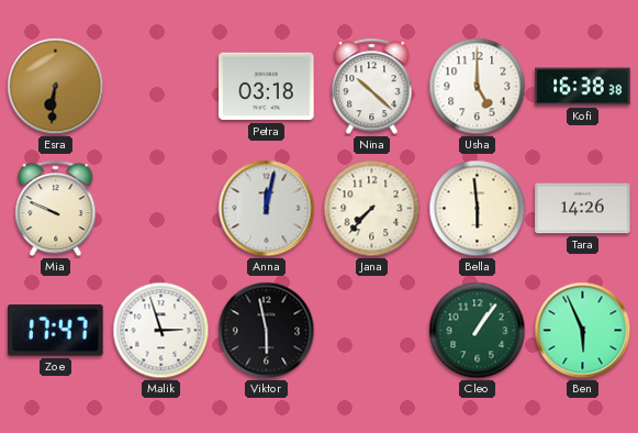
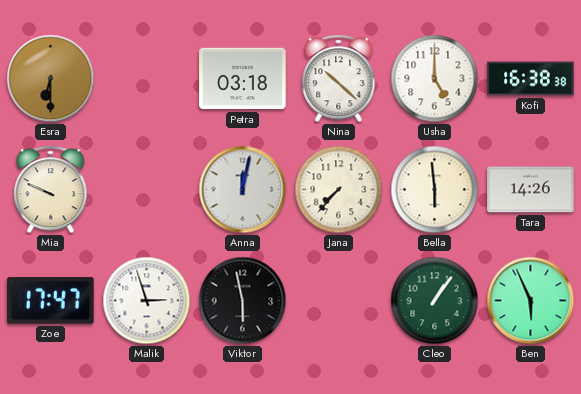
Esra: 6:31 -> 6:30
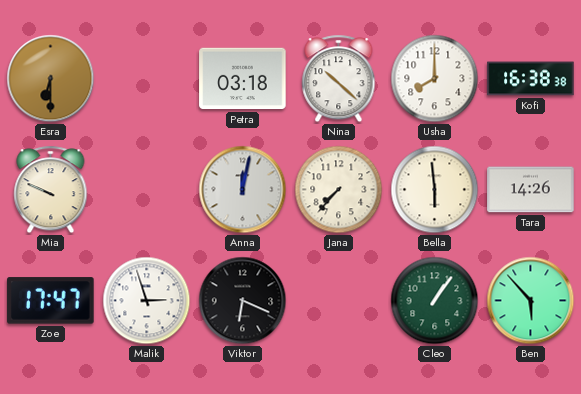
Usha: 5:00 -> 8:00
Viktor: 5:58 -> 6:19
Ben: 5:56 -> 5:53
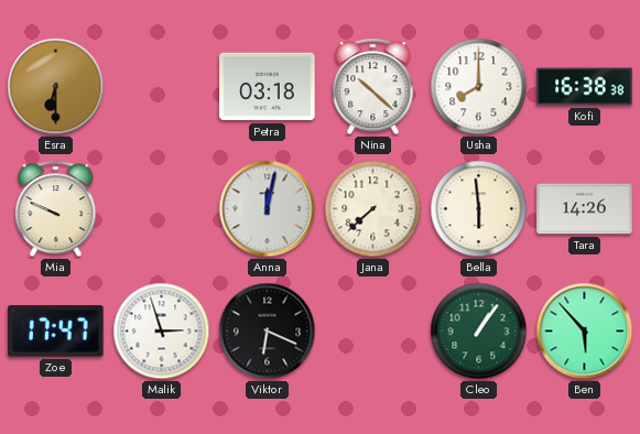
Jana: 7:37 -> 7:38
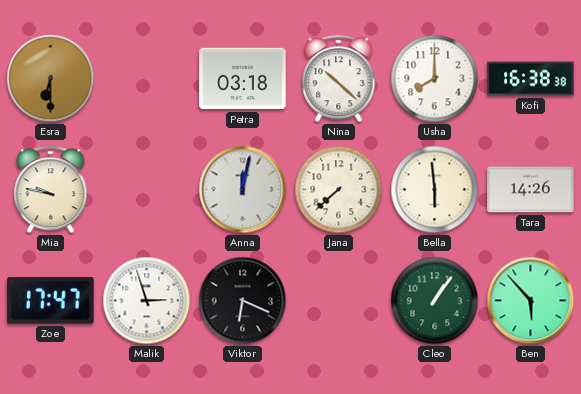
Mia: 9:49 -> 9:47
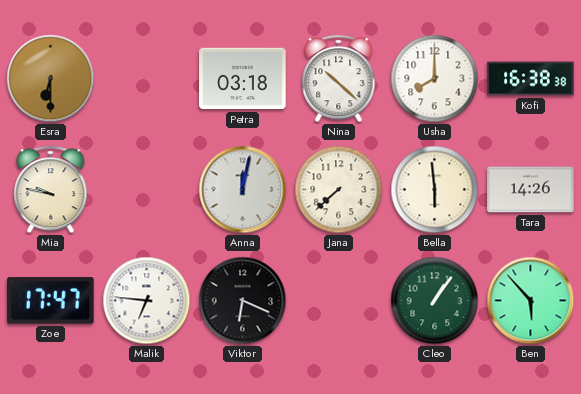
Malik: 2:57 -> 6:46
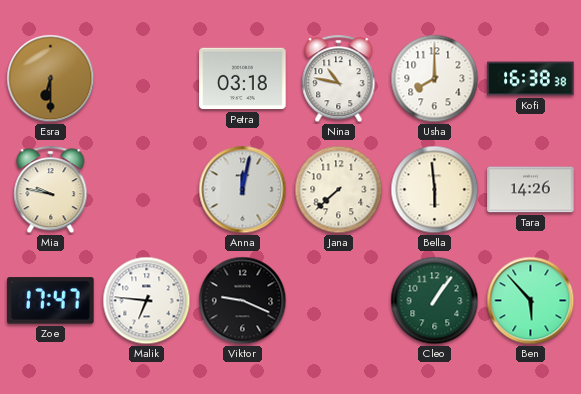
Nina: 10:22 -> 10:47
Viktor: 6:19 -> 9:19
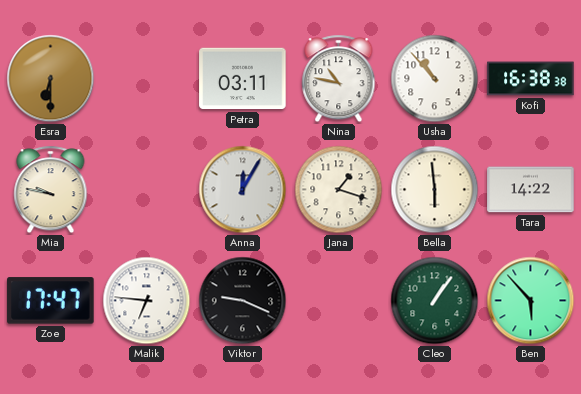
Petra: 03:18 -> 03:11
Usha: 8:00 -> 10:53
Anna: 12:02 -> 12:05
Jana: 7:38 -> 1:18
Tara: 14:26 -> 14:22
